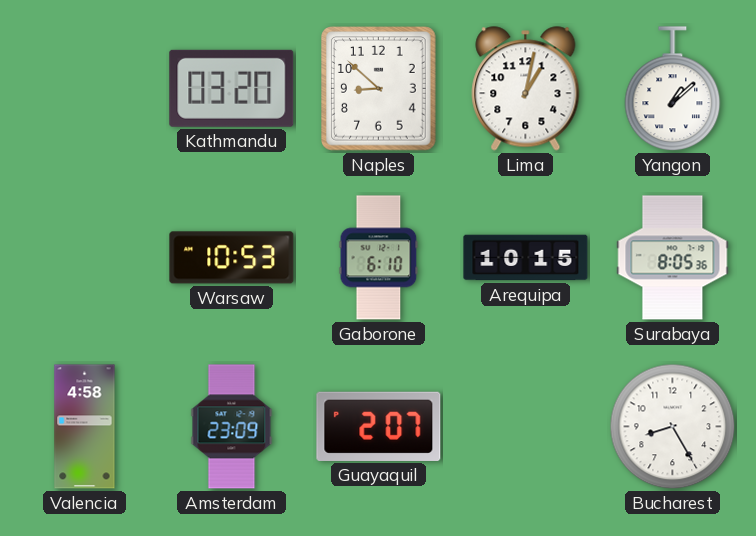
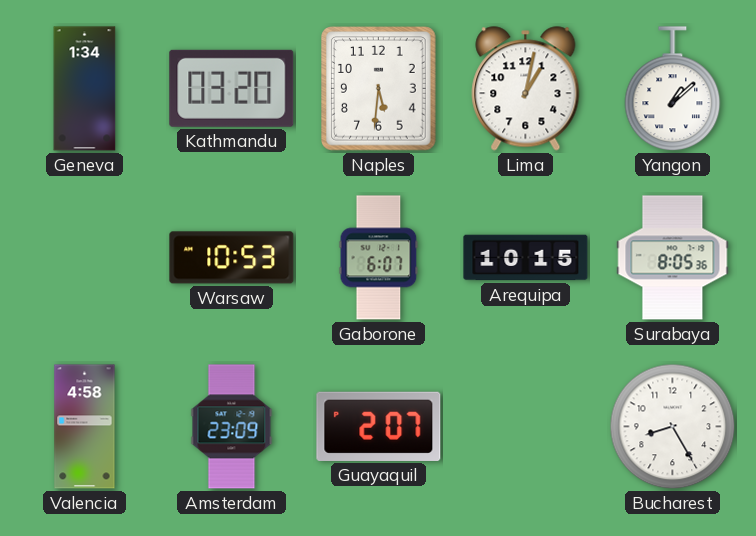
Geneva: none -> 1:34
Naples: 8:52 -> 5:31
Gaborone: 6:10 -> 6:07
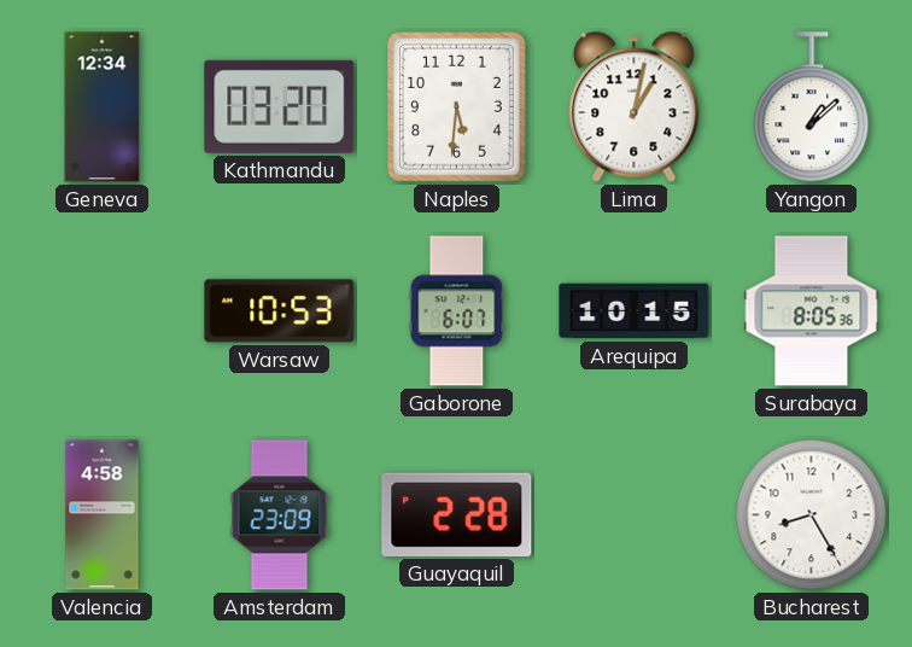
Geneva: 1:34 -> 12:34
Guayaquil: 2:07 -> 2:28
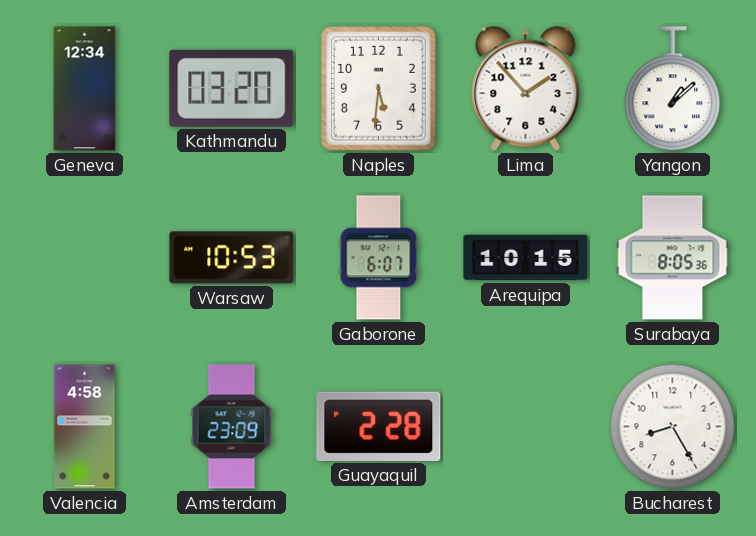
Lima: 1:02 -> 1:53
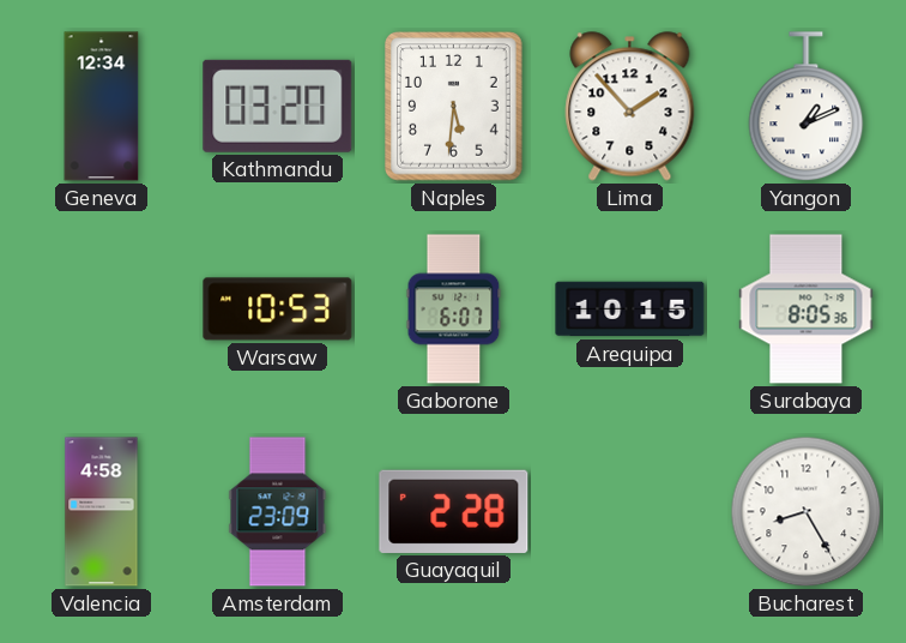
Yangon: 1:08 -> 1:11
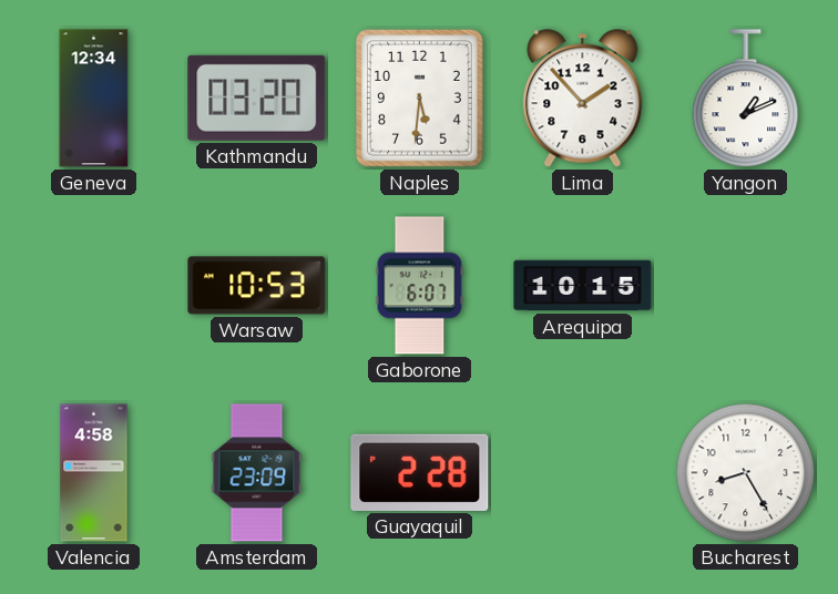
Surabaya: 8:05 -> none
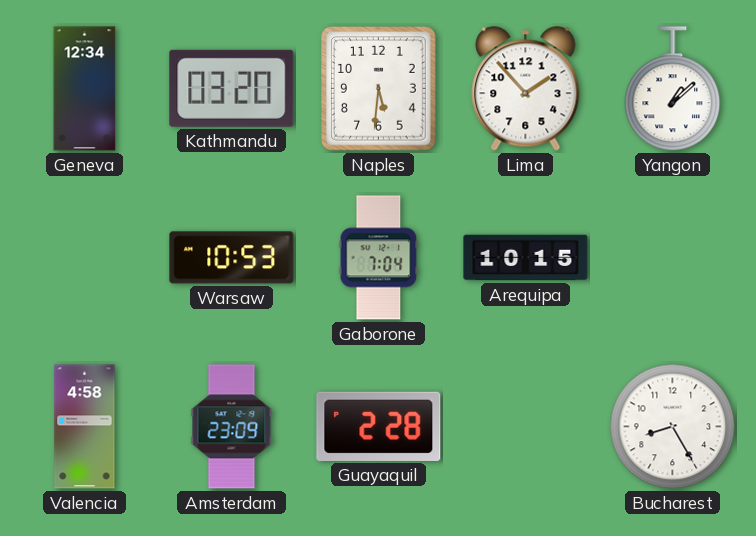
Yangon: 1:11 -> 1:08
Gaborone: 6:07 -> 7:04
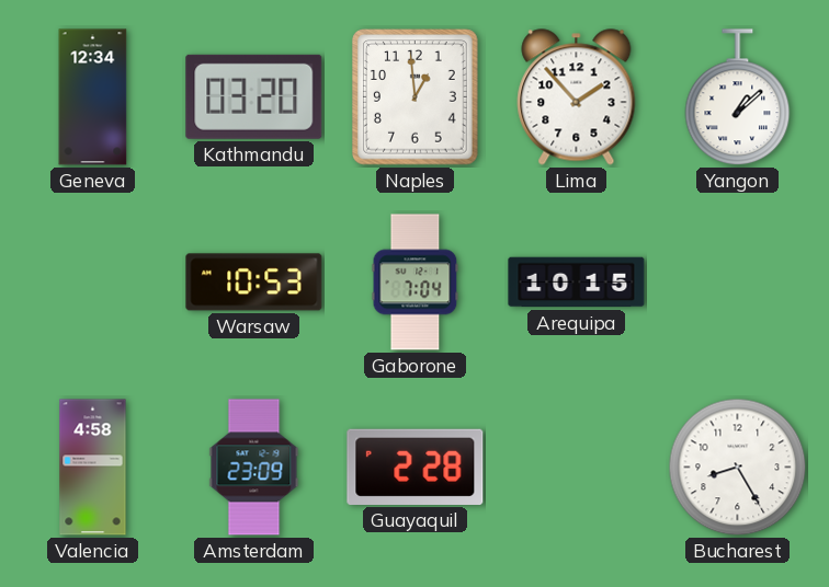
Naples: 5:31 -> 12:59
